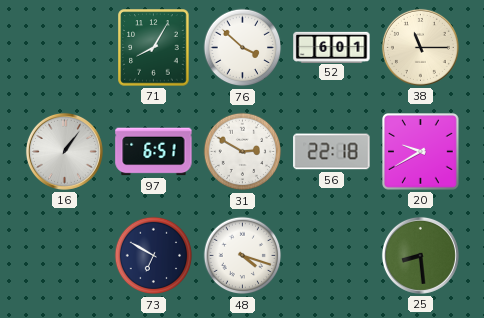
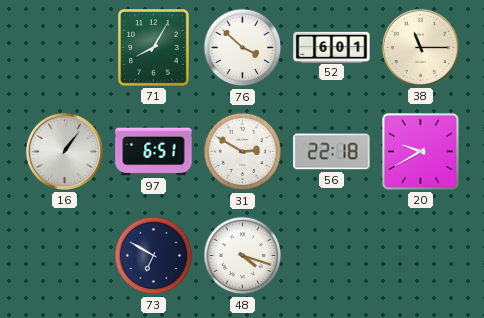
25: 8:29 -> none
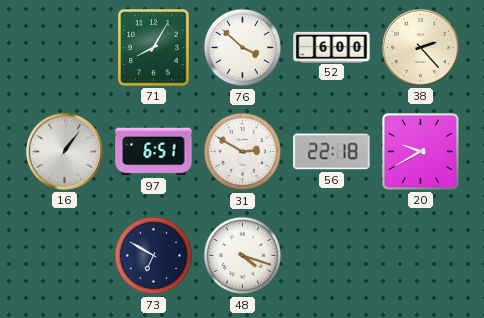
52: 6:01 -> 6:00
38: 11:15 -> 2:23
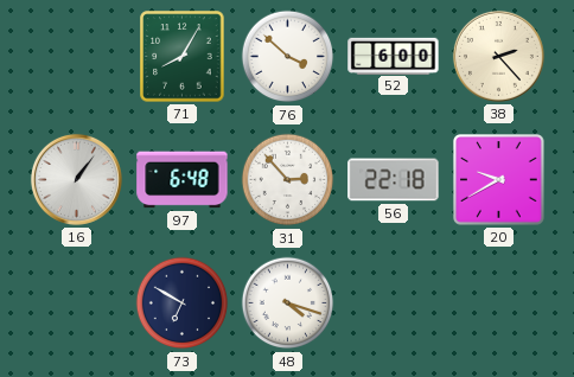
97: 6:51 -> 6:48
31: 2:50 -> 2:53
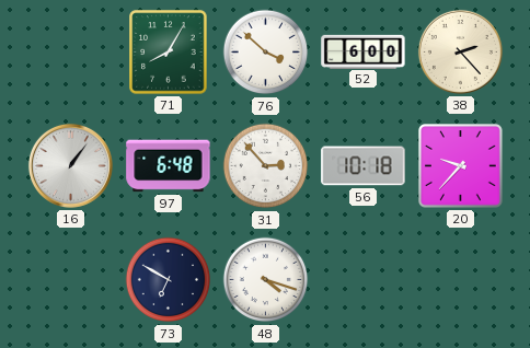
56: 22:18 -> 10:18
20: 9:40 -> 9:37
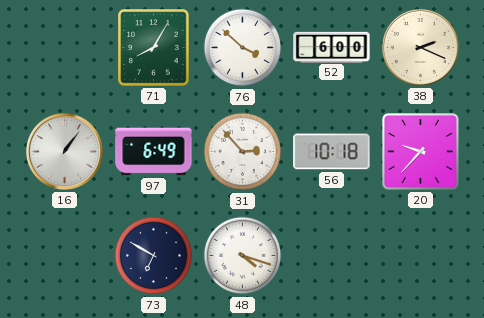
38: 2:23 -> 2:19
97: 6:48 -> 6:49
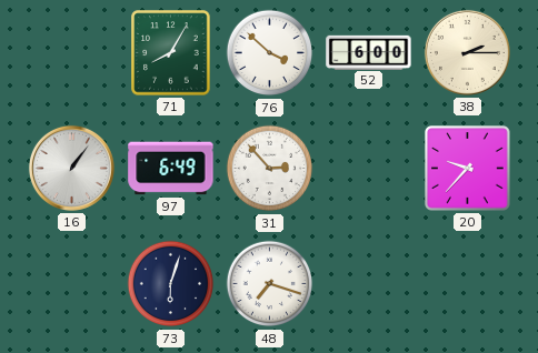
38: 2:19 -> 2:15
56: 10:18 -> none
73: 6:50 -> 6:03
48: 4:18 -> 7:18
